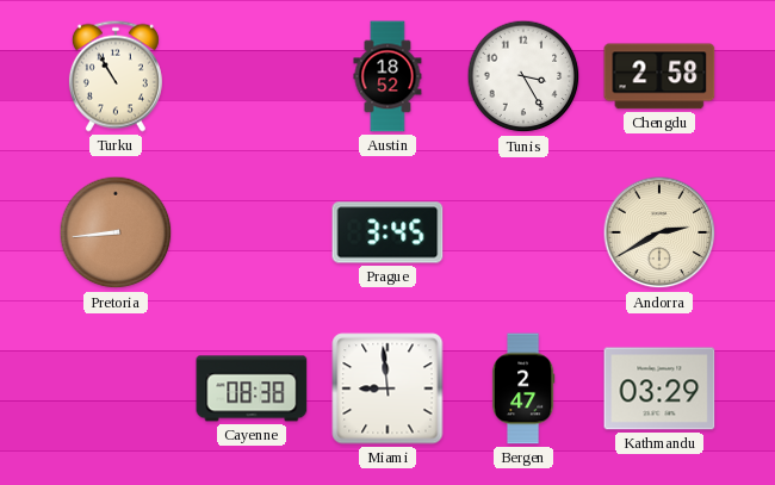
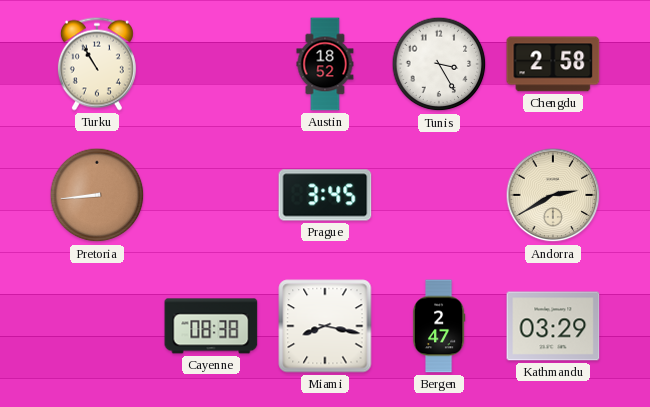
Miami: 8:59 -> 8:17
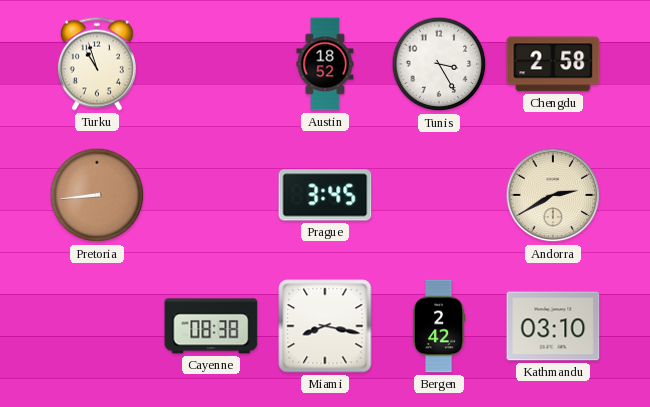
Turku: 10:55 -> 10:57
Bergen: 2:47 -> 2:42
Kathmandu: 03:29 -> 03:10
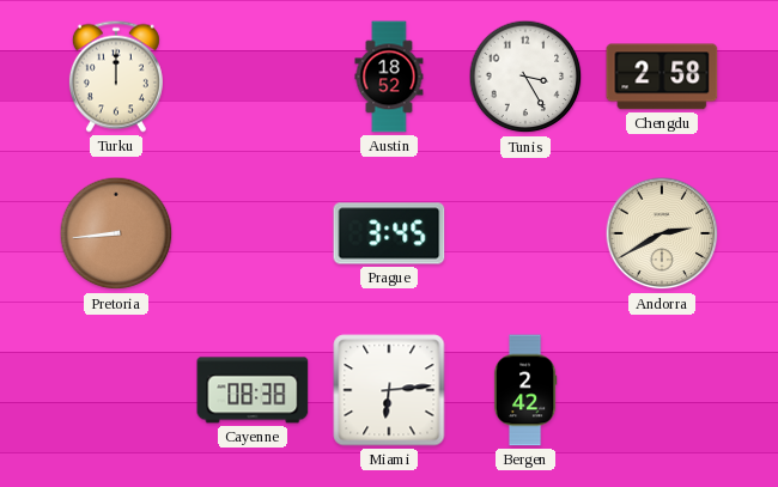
Turku: 10:57 -> 12:00
Miami: 8:17 -> 6:14
Kathmandu: 03:10 -> none
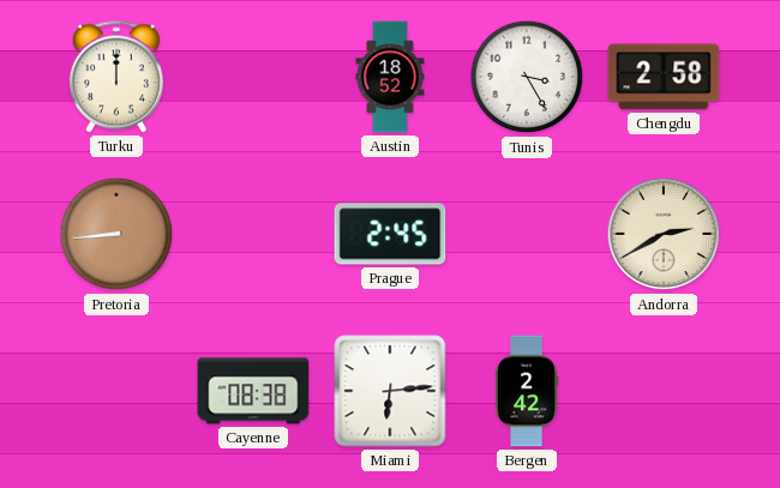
Prague: 3:45 -> 2:45
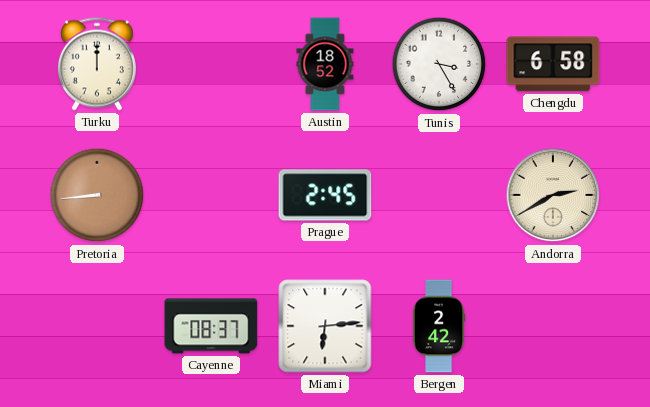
Chengdu: 2:58 -> 6:58
Cayenne: 08:38 -> 08:37
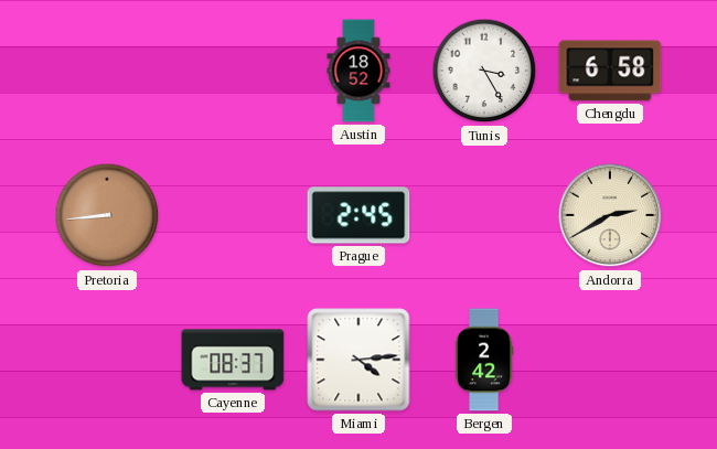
Turku: 12:00 -> none
Miami: 6:14 -> 4:14
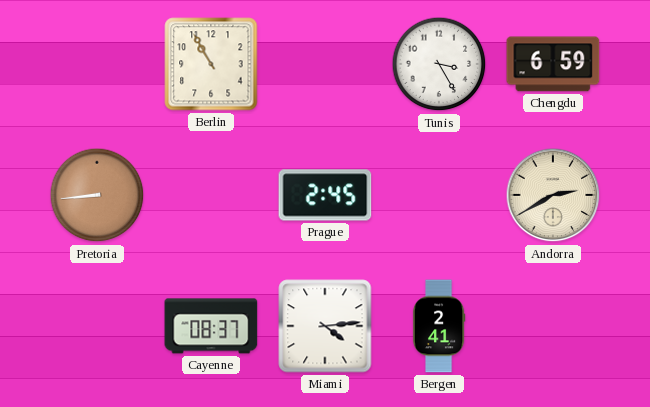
Berlin: none -> 10:55
Austin: 18:52 -> none
Chengdu: 6:58 -> 6:59
Bergen: 2:42 -> 2:41
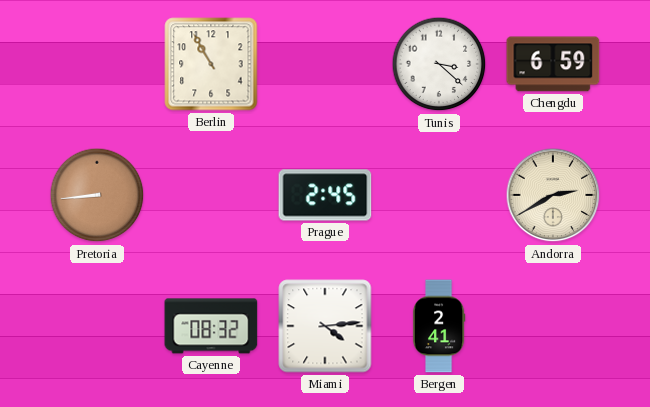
Tunis: 3:25 -> 3:22
Cayenne: 08:37 -> 08:32
